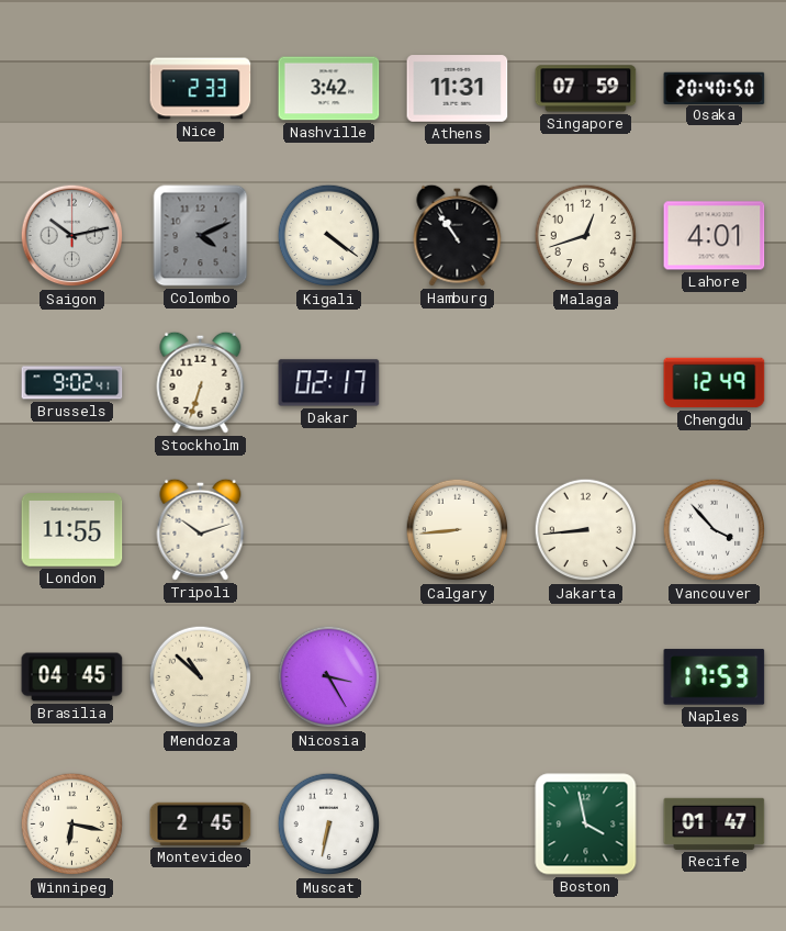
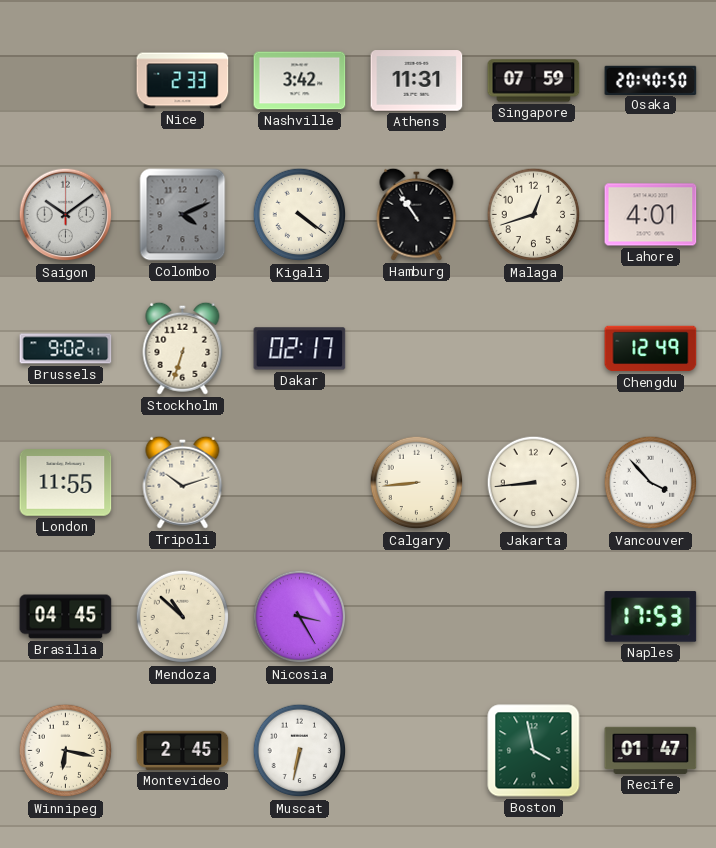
Saigon: 10:13 -> 10:09
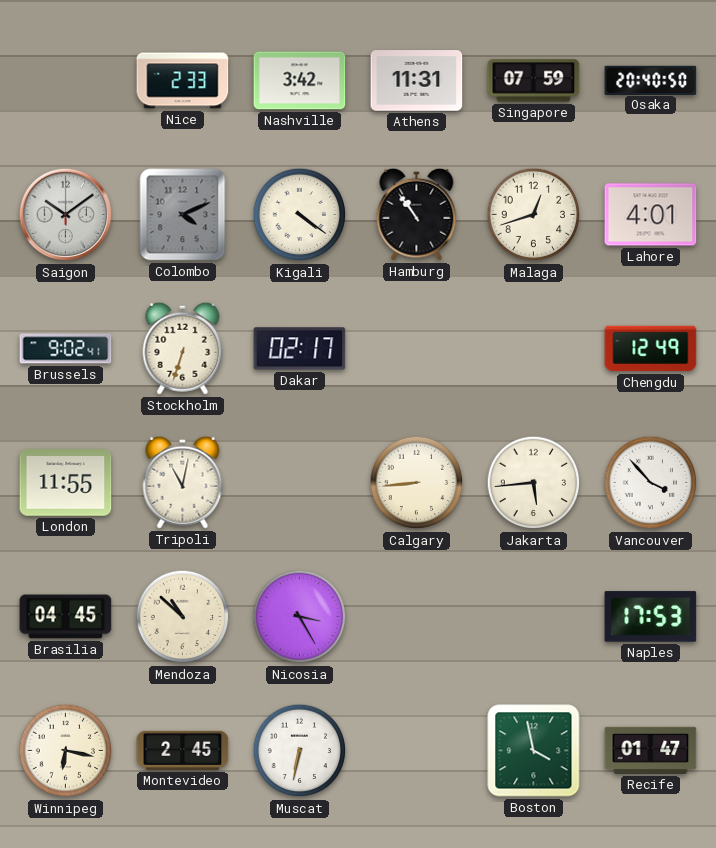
Tripoli: 10:12 -> 11:02
Jakarta: 8:44 -> 5:44
